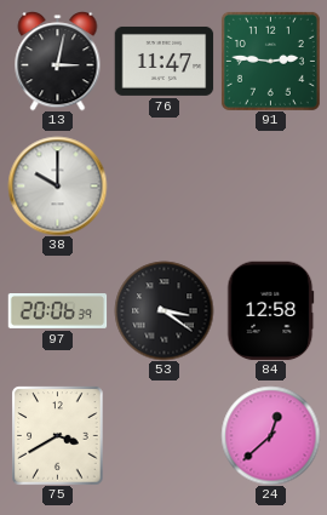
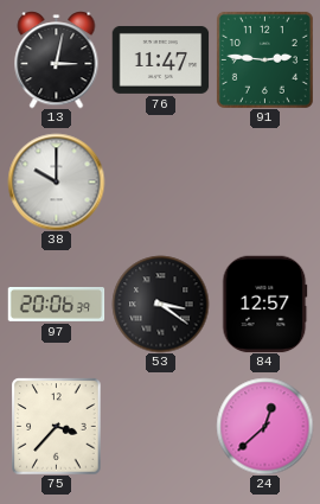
84: 12:58 -> 12:57
75: 3:40 -> 3:37
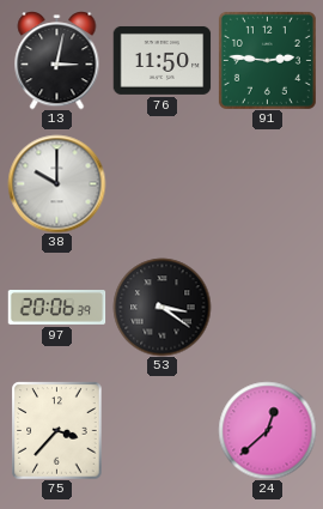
76: 11:47 -> 11:50
84: 12:57 -> none
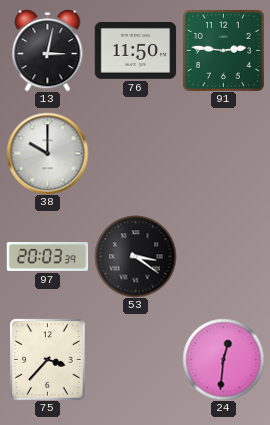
97: 20:06 -> 20:03
24: 12:38 -> 12:31
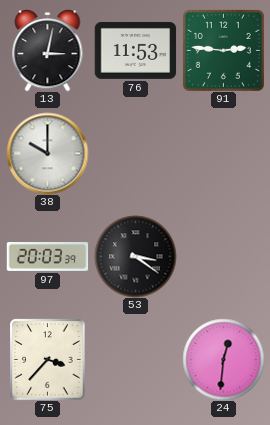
76: 11:50 -> 11:53
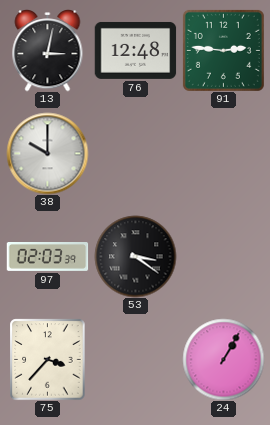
76: 11:53 -> 12:48
97: 20:03 -> 02:03
24: 12:31 -> 1:05
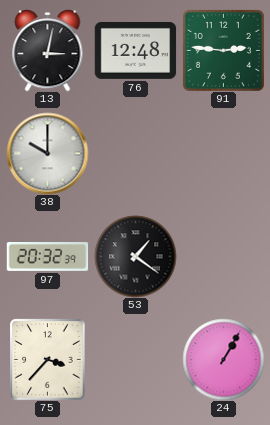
97: 02:03 -> 20:32
53: 3:21 -> 1:21
